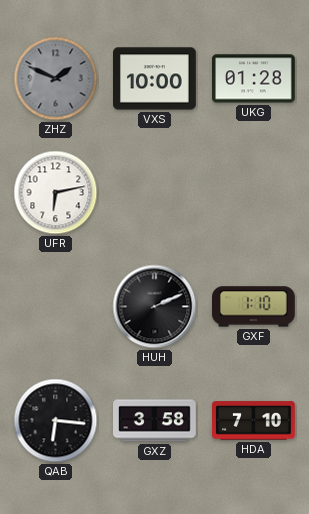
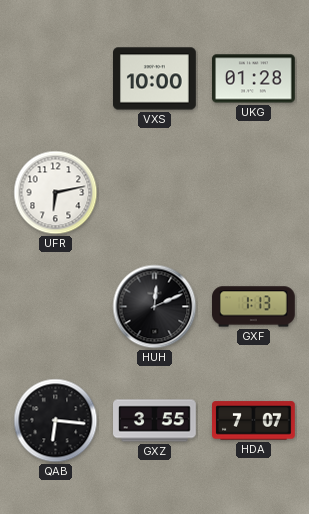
ZHZ: 1:49 -> none
HUH: 2:11 -> 12:11
GXF: 1:10 -> 1:13
GXZ: 3:58 -> 3:55
HDA: 7:10 -> 7:07
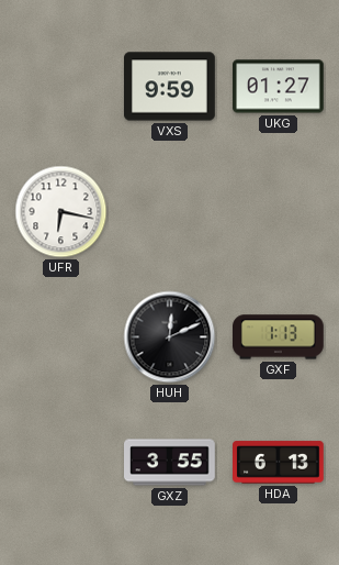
VXS: 10:00 -> 9:59
UKG: 01:28 -> 01:27
UFR: 6:13 -> 6:17
QAB: 6:16 -> none
HDA: 7:07 -> 6:13
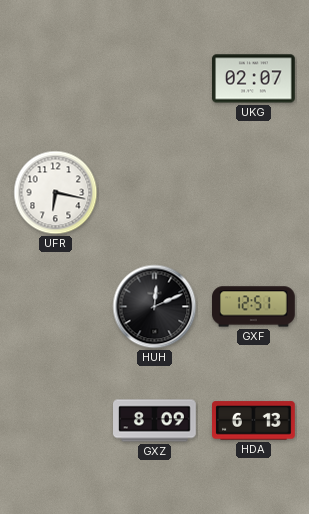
VXS: 9:59 -> none
UKG: 01:27 -> 02:07
GXF: 1:13 -> 12:51
GXZ: 3:55 -> 8:09
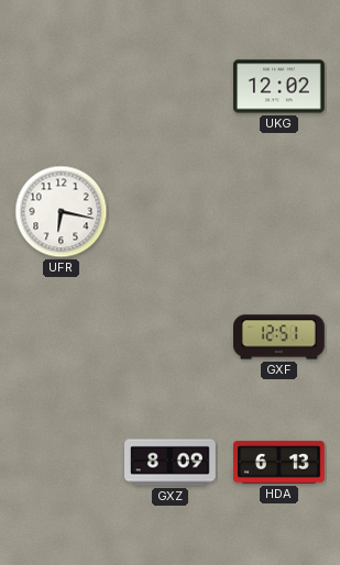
UKG: 02:07 -> 12:02
HUH: 12:11 -> none
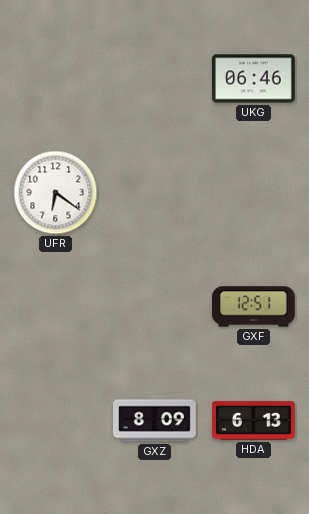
UKG: 12:02 -> 06:46
UFR: 6:17 -> 6:21
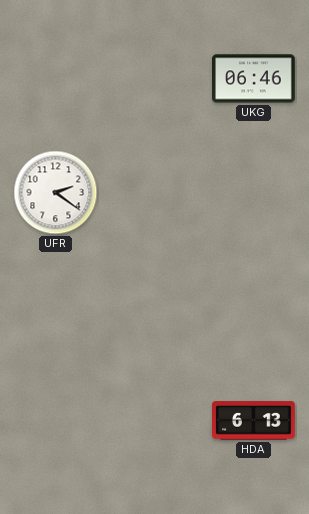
UFR: 6:21 -> 2:21
GXF: 12:51 -> none
GXZ: 8:09 -> none
